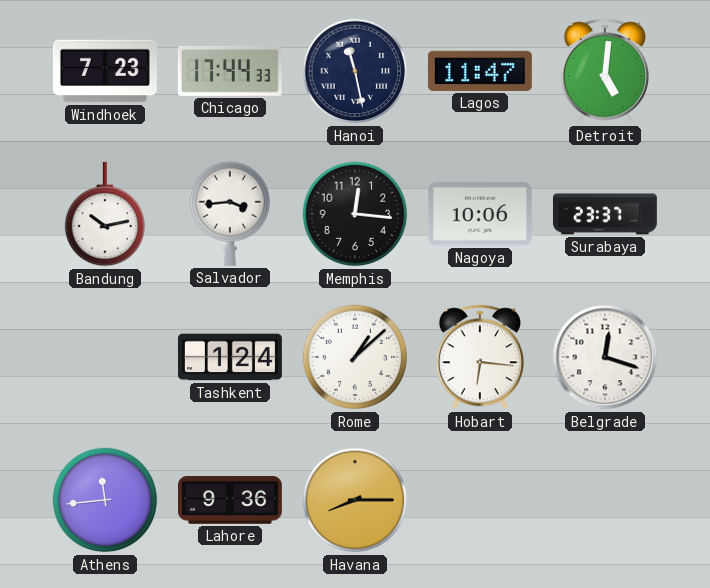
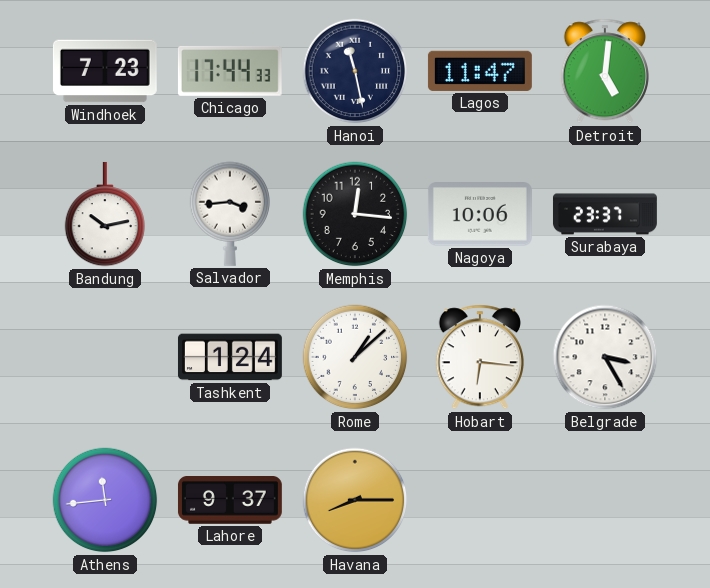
Belgrade: 12:18 -> 3:25
Lahore: 9:36 -> 9:37
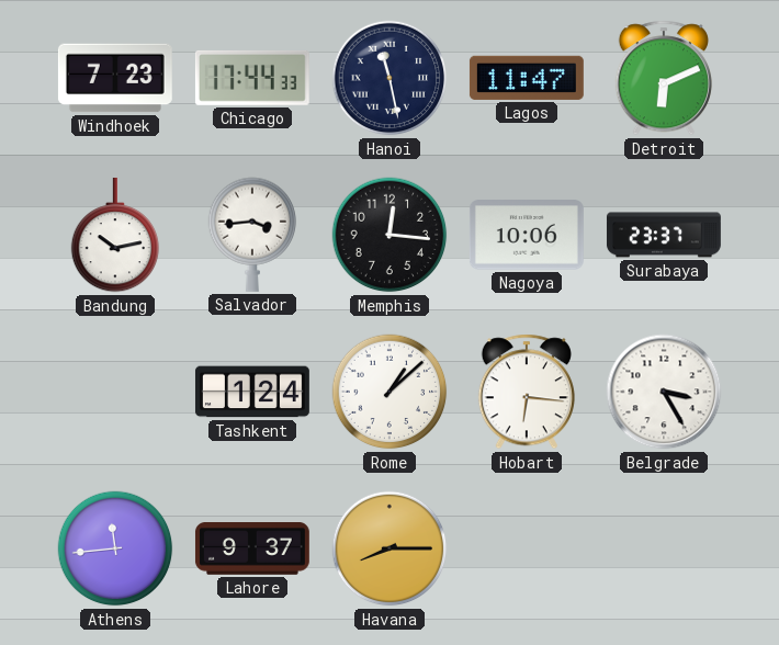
Detroit: 5:01 -> 6:11
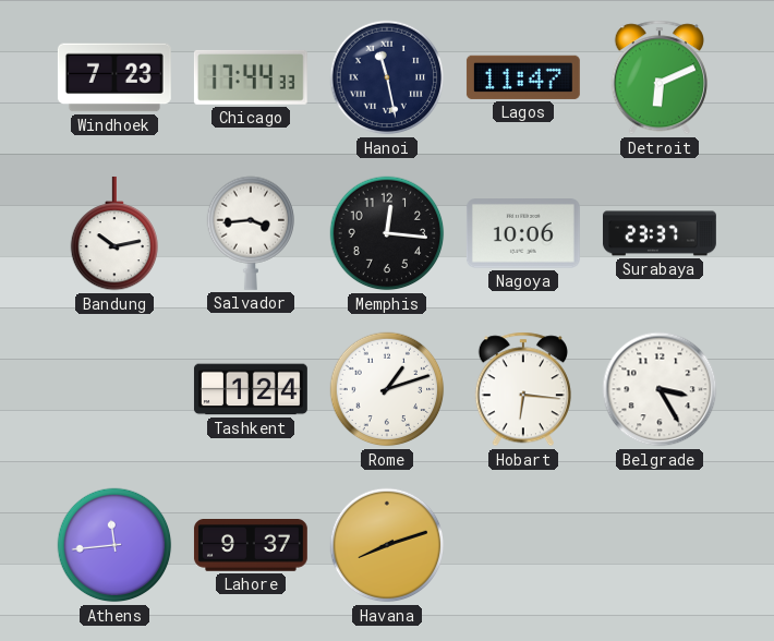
Rome: 1:08 -> 1:12
Havana: 8:15 -> 8:12
